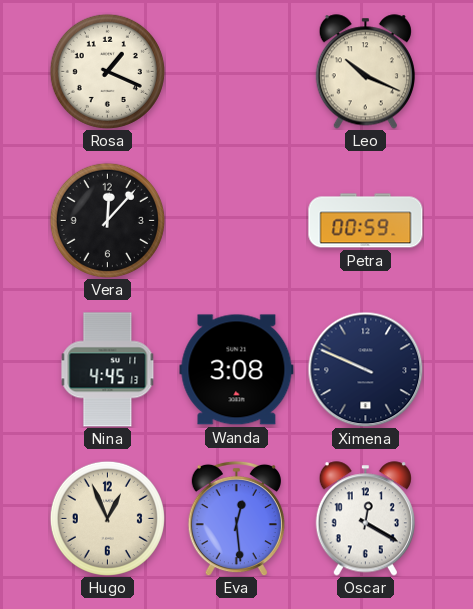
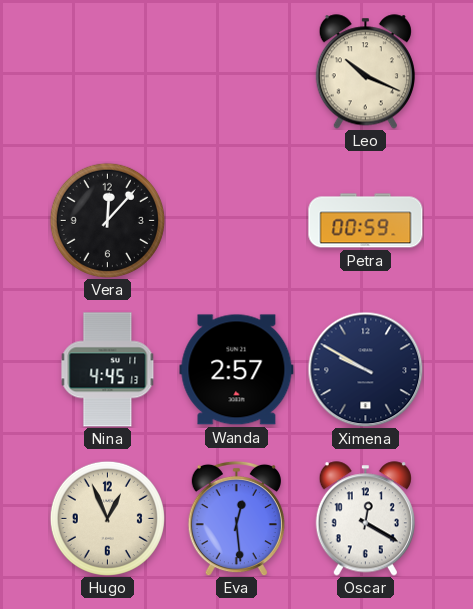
Rosa: 1:19 -> none
Wanda: 3:08 -> 2:57
Ximena: 9:49 -> 9:50
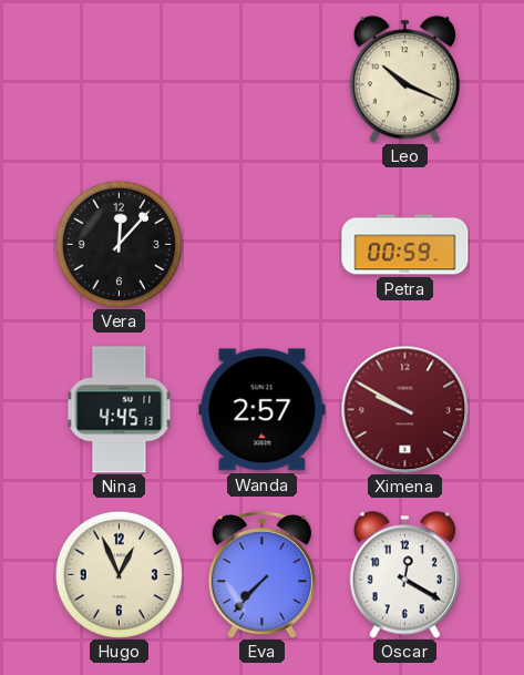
Ximena dial: navy -> burgundy
Eva: 12:29 -> 7:37
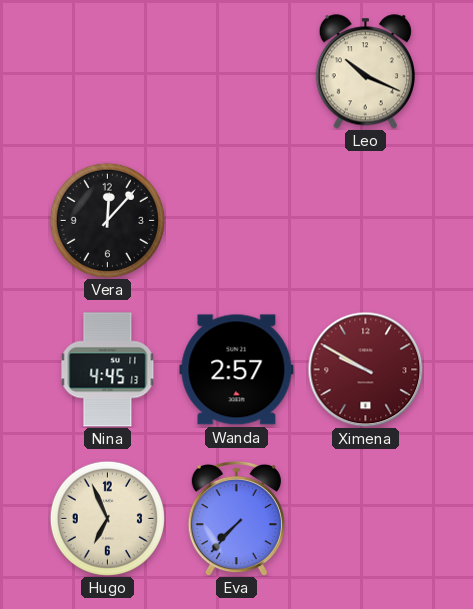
Petra: 00:59 -> none
Hugo: 12:56 -> 6:56
Oscar: 12:20 -> none
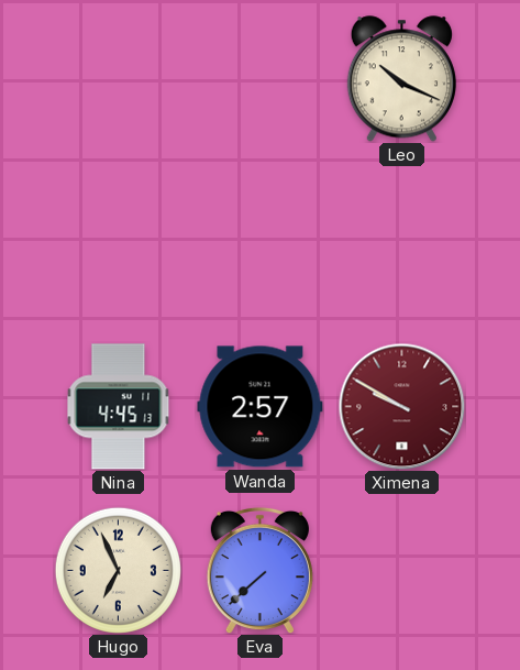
Vera: 12:07 -> none
Eva: 7:37 -> 7:38
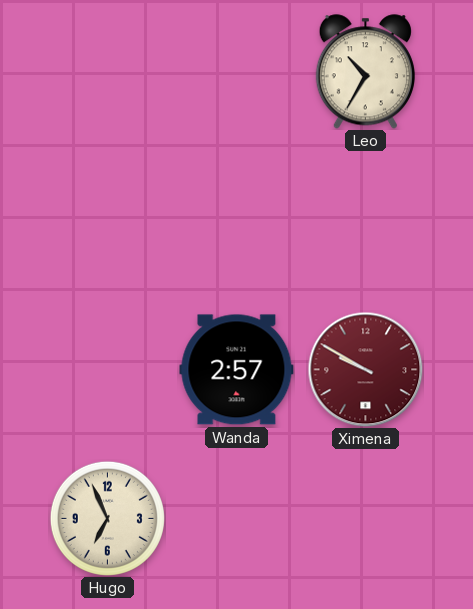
Leo: 10:19 -> 10:35
Nina: 4:45 -> none
Eva: 7:38 -> none
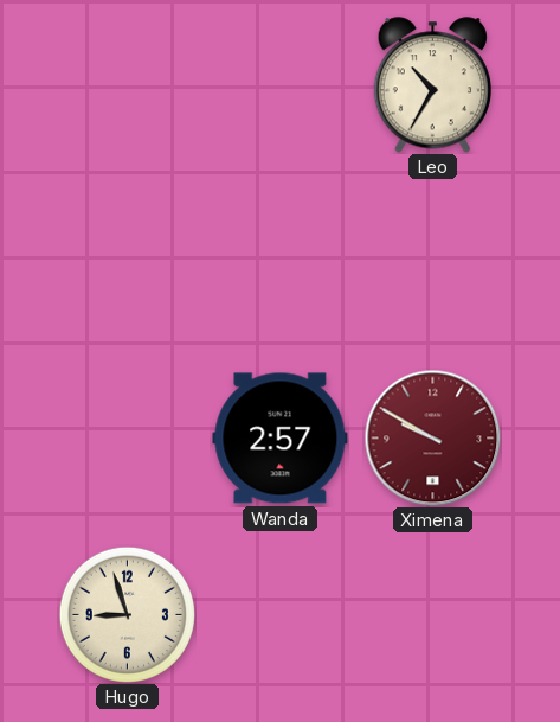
Hugo: 6:56 -> 8:57
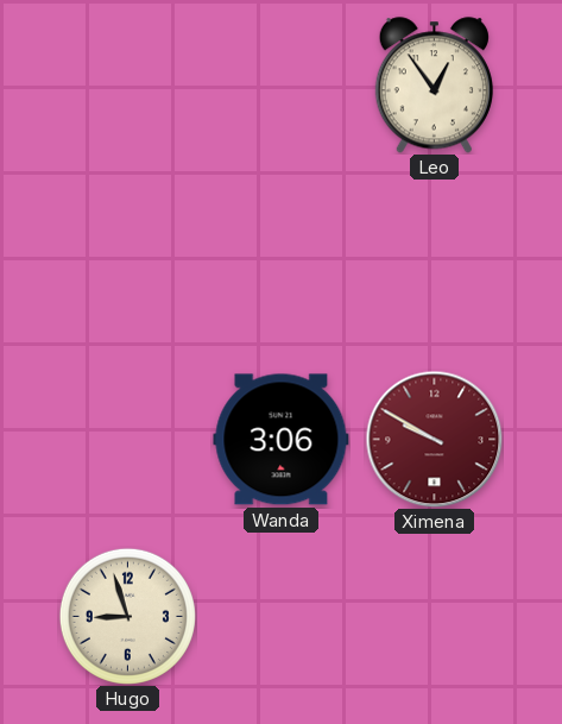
Leo: 10:35 -> 12:54
Wanda: 2:57 -> 3:06
